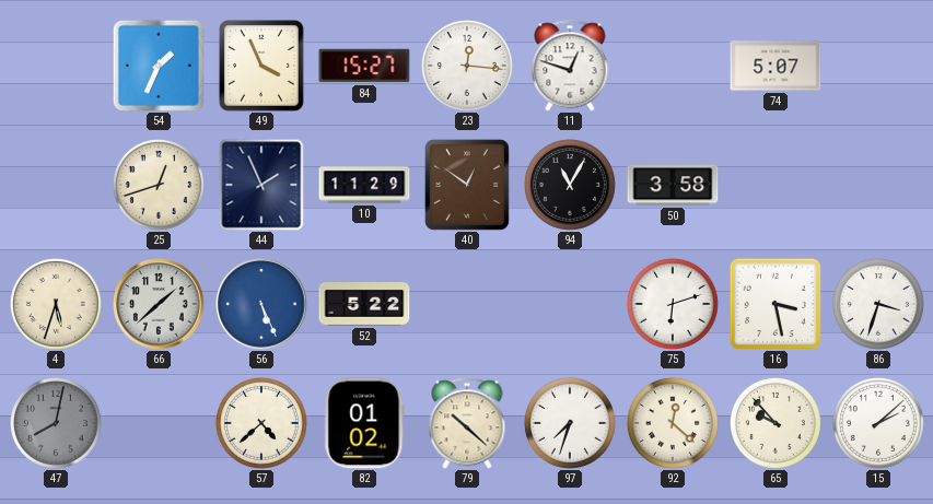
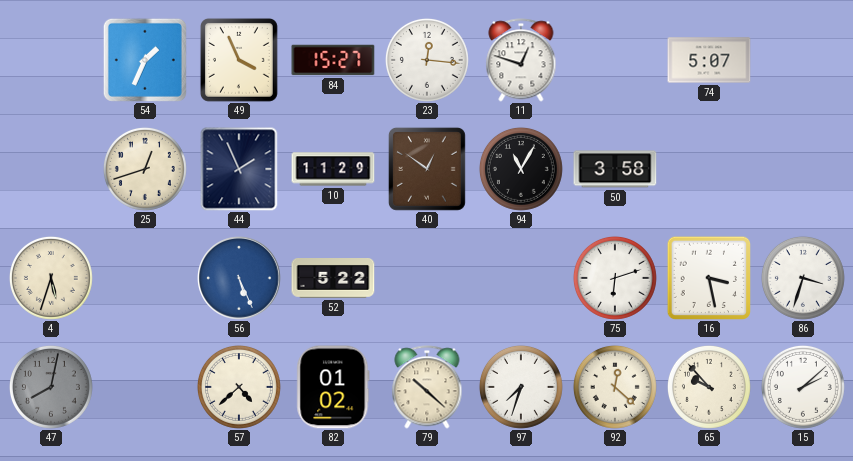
66: 1:38 -> none
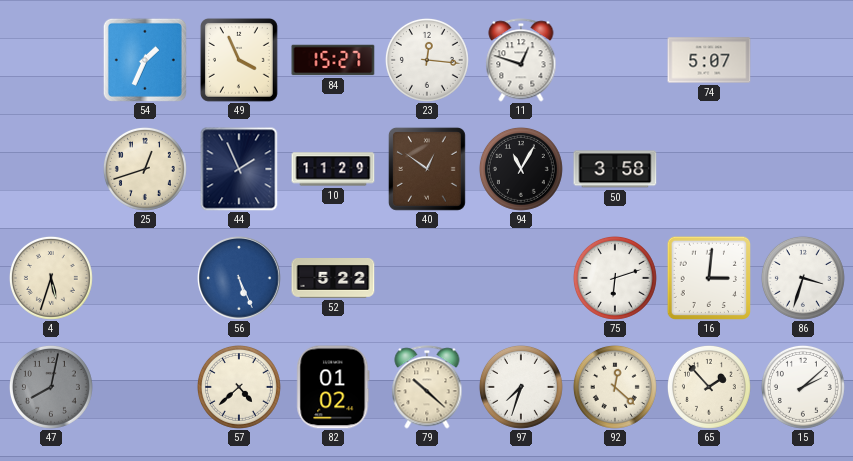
16: 3:28 -> 3:01
65: 9:53 -> 1:53
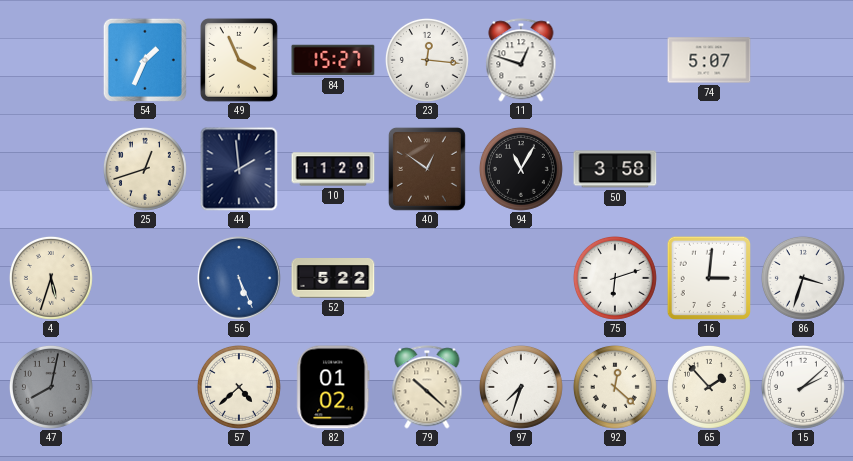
44: 1:56 -> 1:59
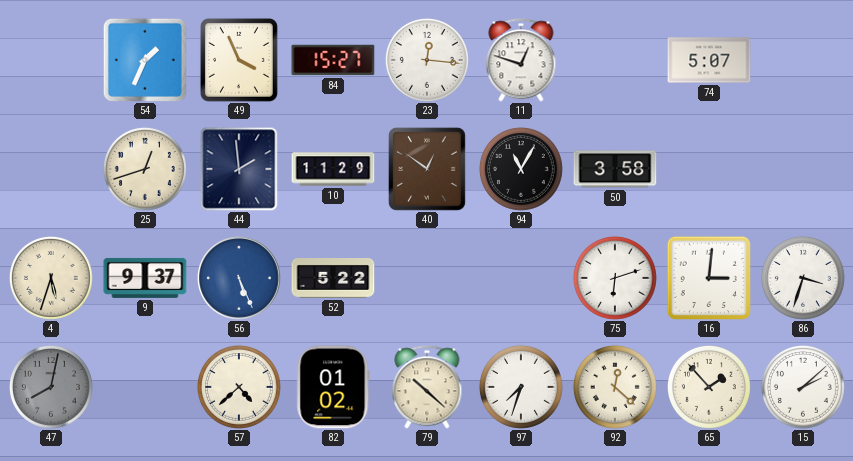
9: none -> 9:37
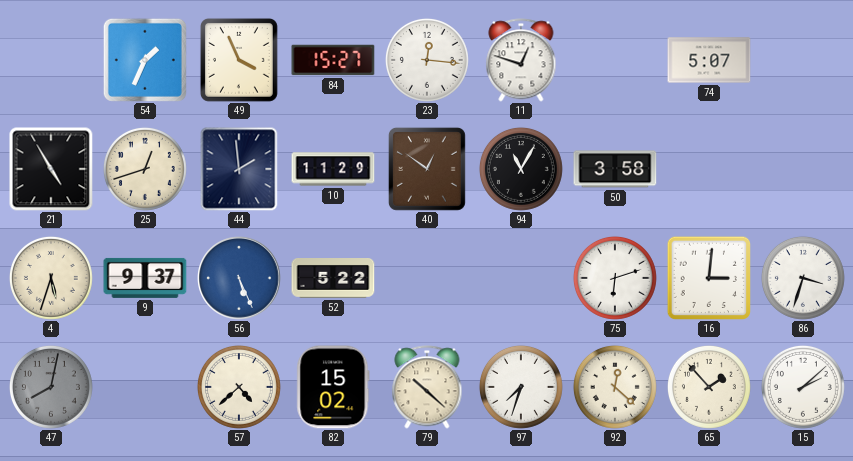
21: none -> 4:55
82: 01:02 -> 15:02
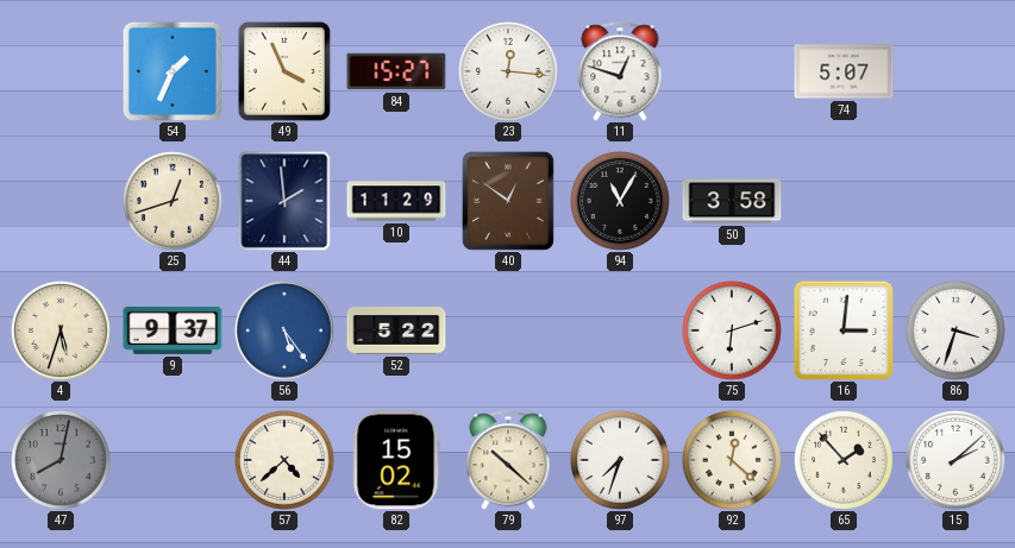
21: 4:55 -> none
56: 5:26 -> 5:24
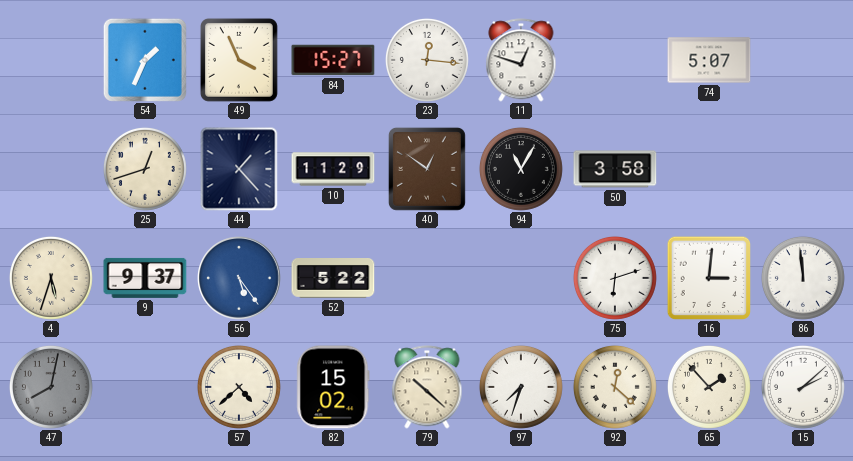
44: 1:59 -> 1:23
86: 3:33 -> 11:59
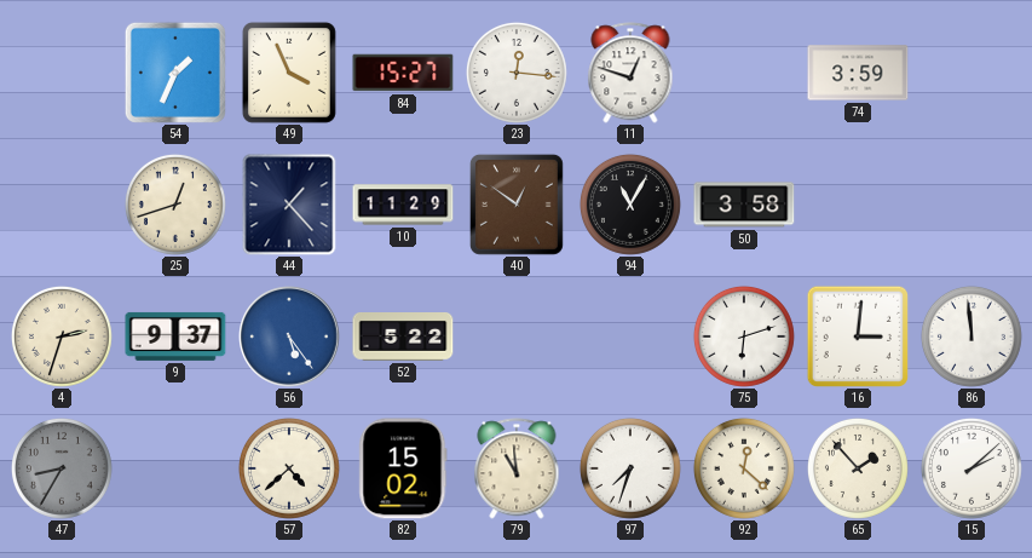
74: 5:07 -> 3:59
4: 5:33 -> 2:33
47: 8:02 -> 8:35
79: 10:22 -> 10:59
